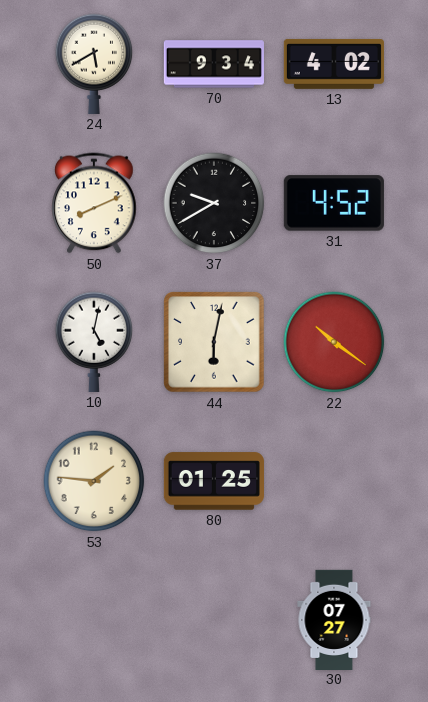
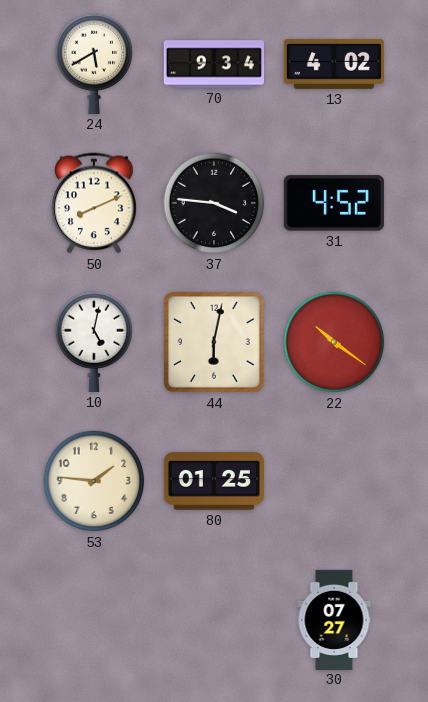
37: 9:40 -> 3:46
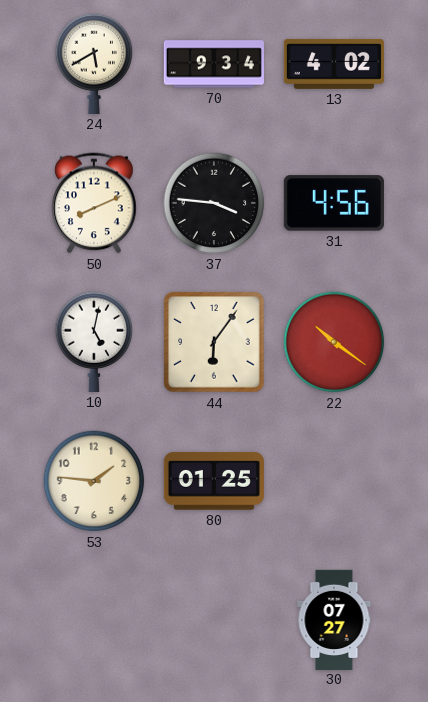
31: 4:52 -> 4:56
44: 6:02 -> 6:06
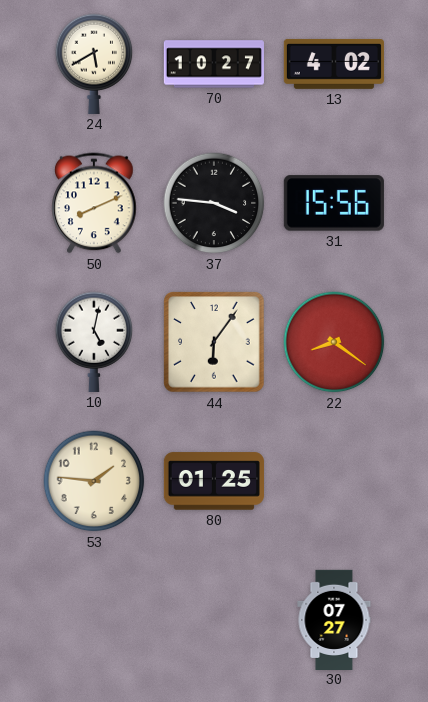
70: 9:34 -> 10:27
31: 4:56 -> 15:56
22: 10:21 -> 8:21
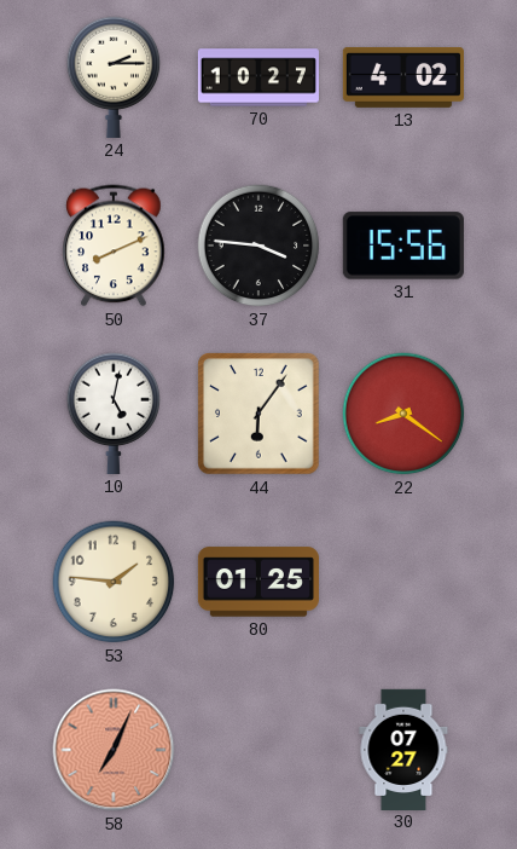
24: 5:40 -> 2:15
58: none -> 7:04
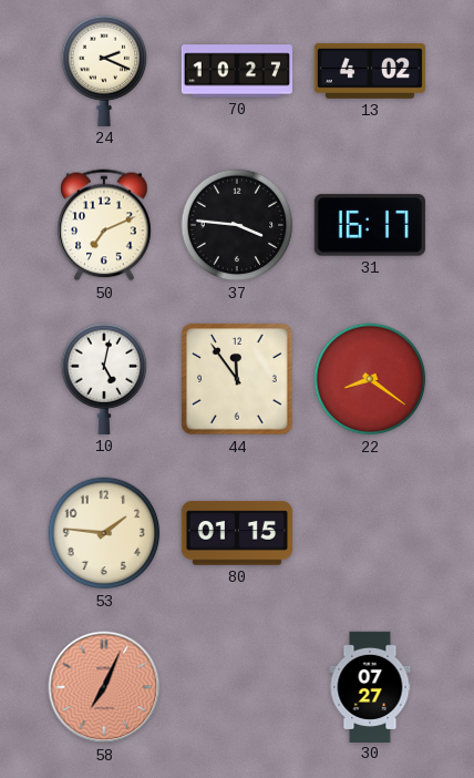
24: 2:15 -> 2:19
50: 8:11 -> 7:11
31: 15:56 -> 16:17
44: 6:06 -> 11:54
80: 01:25 -> 01:15
